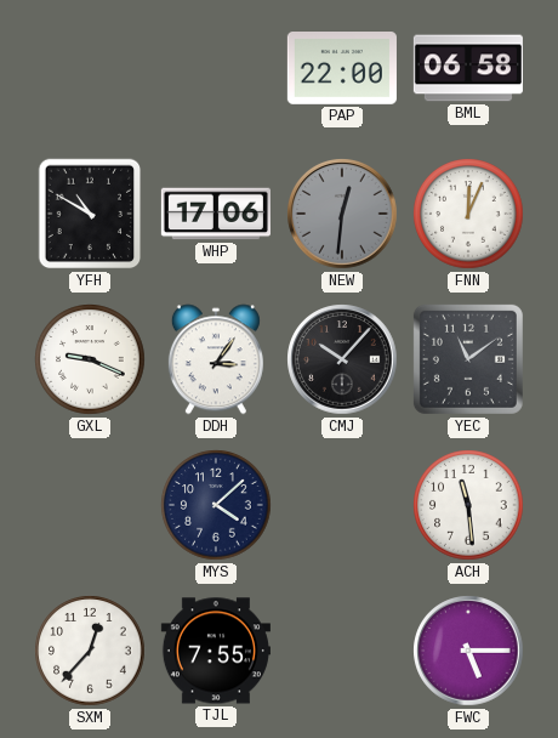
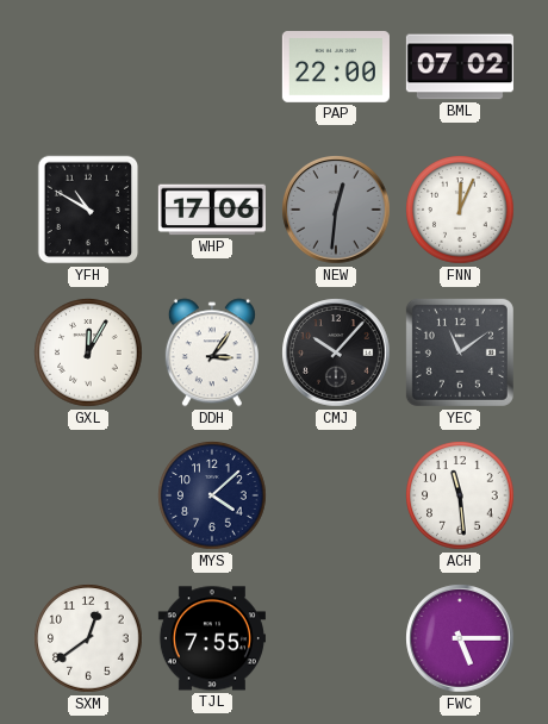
BML: 06:58 -> 07:02
GXL: 9:19 -> 12:05
SXM: 12:37 -> 12:39
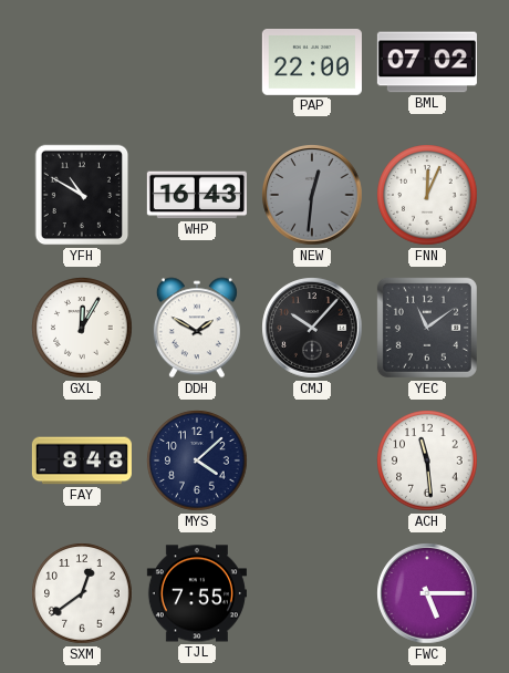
WHP: 17:06 -> 16:43
DDH: 3:06 -> 1:50
FAY: none -> 8:48
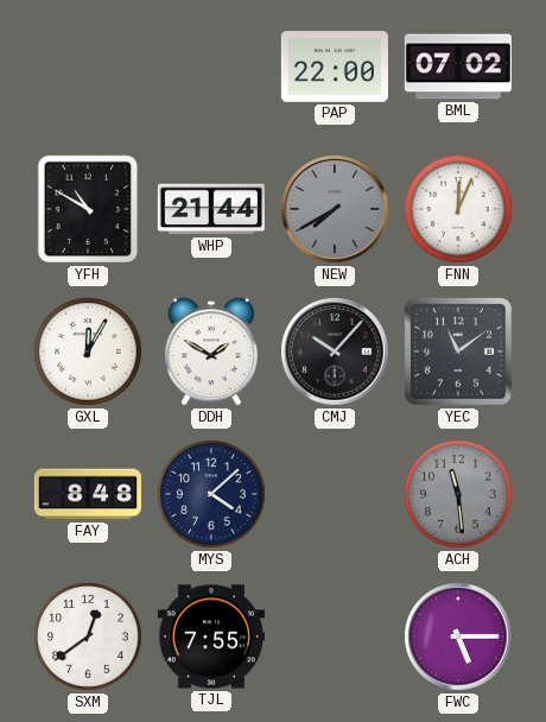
WHP: 16:43 -> 21:44
NEW: 12:31 -> 7:40
ACH dial: white -> grey
